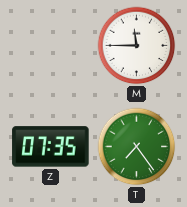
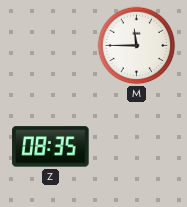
Z: 07:35 -> 08:35
T: 7:24 -> none
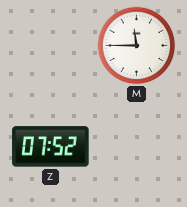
Z: 08:35 -> 07:52
